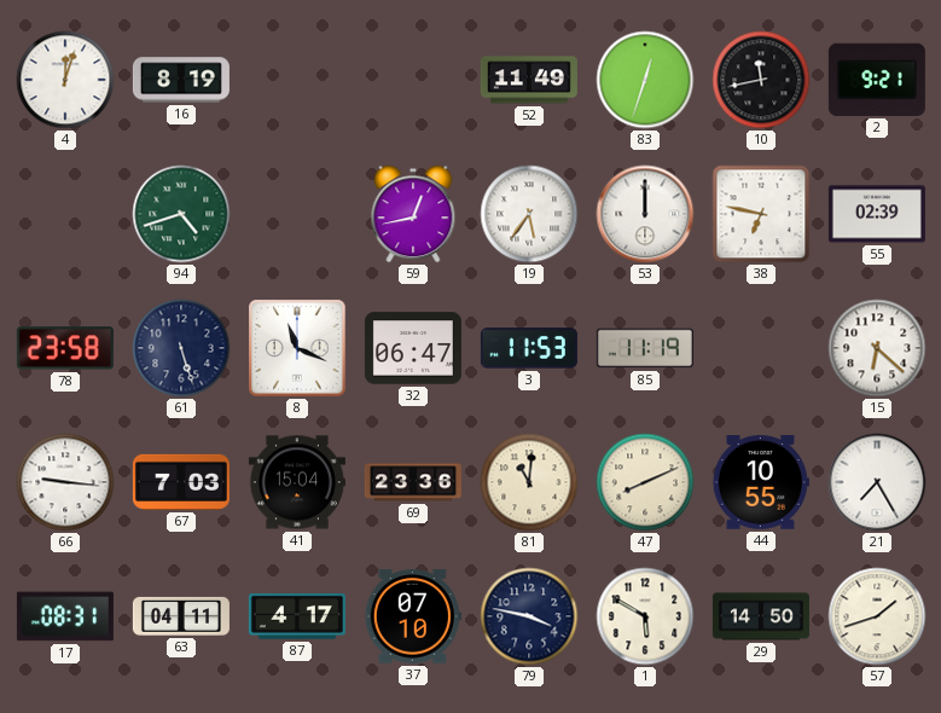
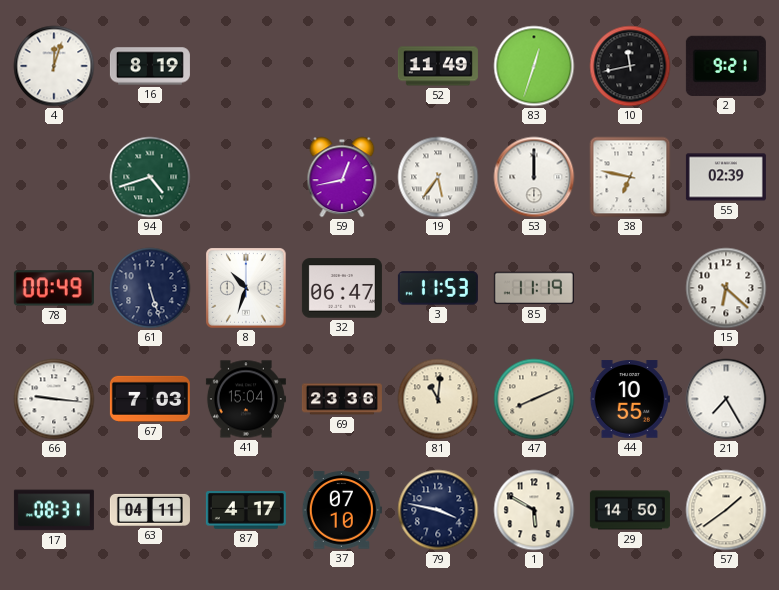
78: 23:58 -> 00:49
8: 11:19 -> 10:33
57: 1:42 -> 1:39
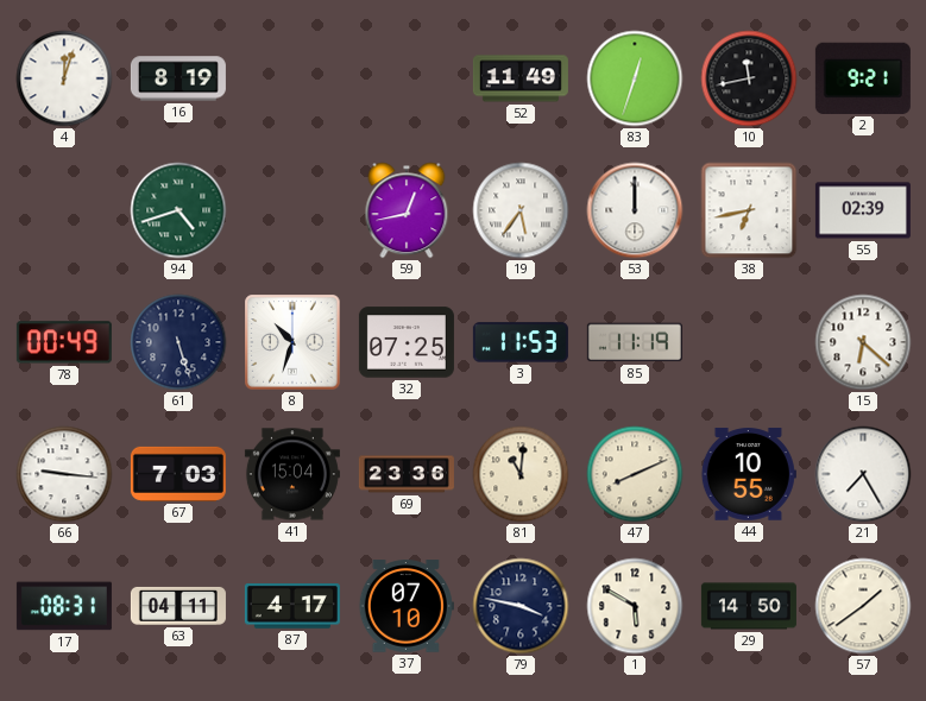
38: 6:47 -> 6:43
32: 06:47 -> 07:25
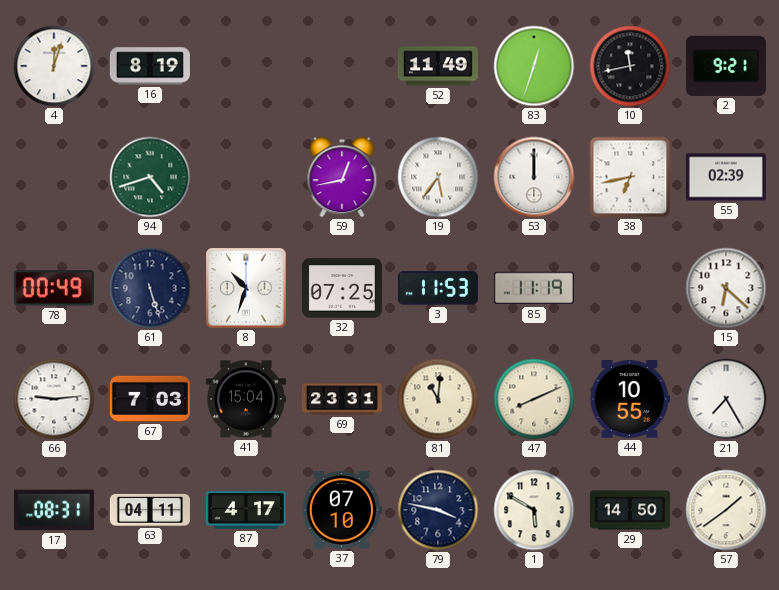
66: 9:16 -> 9:14
69: 23:36 -> 23:31
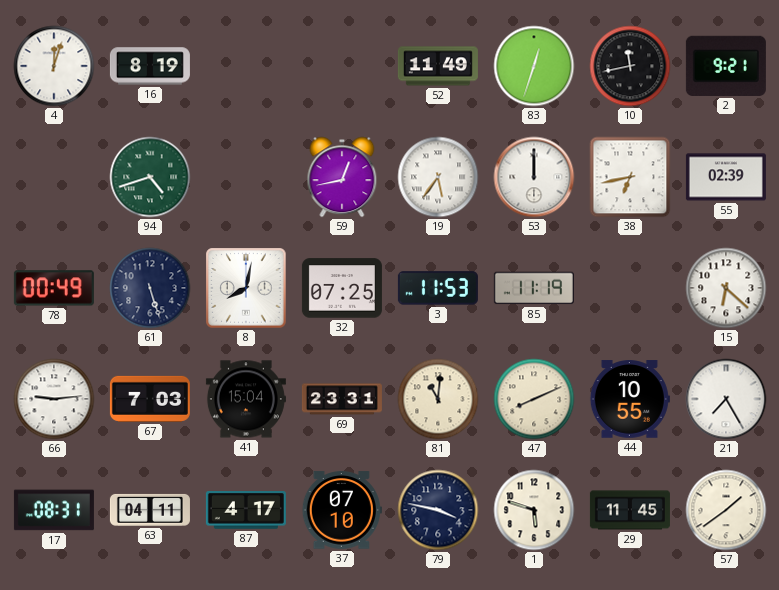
8: 10:33 -> 8:02
1: 5:50 -> 5:48
29: 14:50 -> 11:45
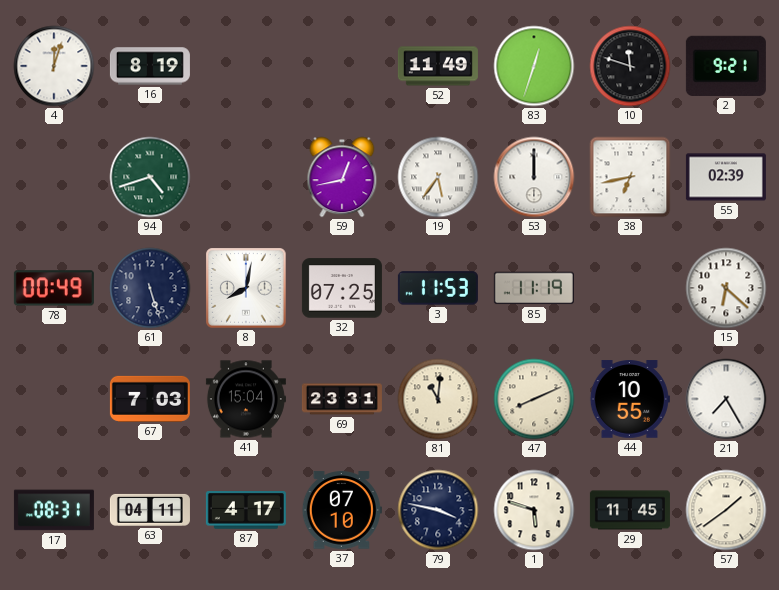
10: 11:43 -> 11:48
66: 9:14 -> none
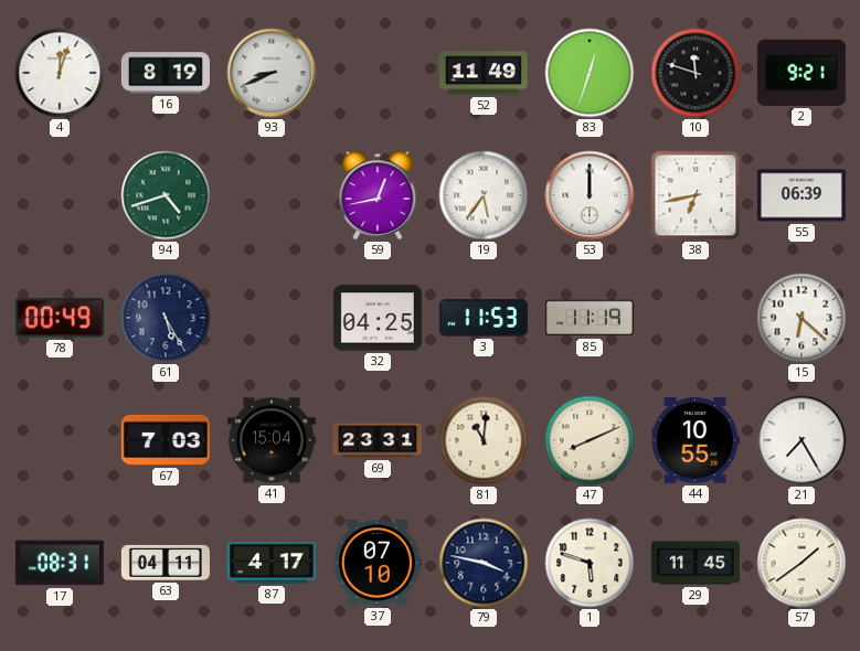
93: none -> 8:41
55: 02:39 -> 06:39
61: 5:27 -> 5:25
8: 8:02 -> none
32: 07:25 -> 04:25
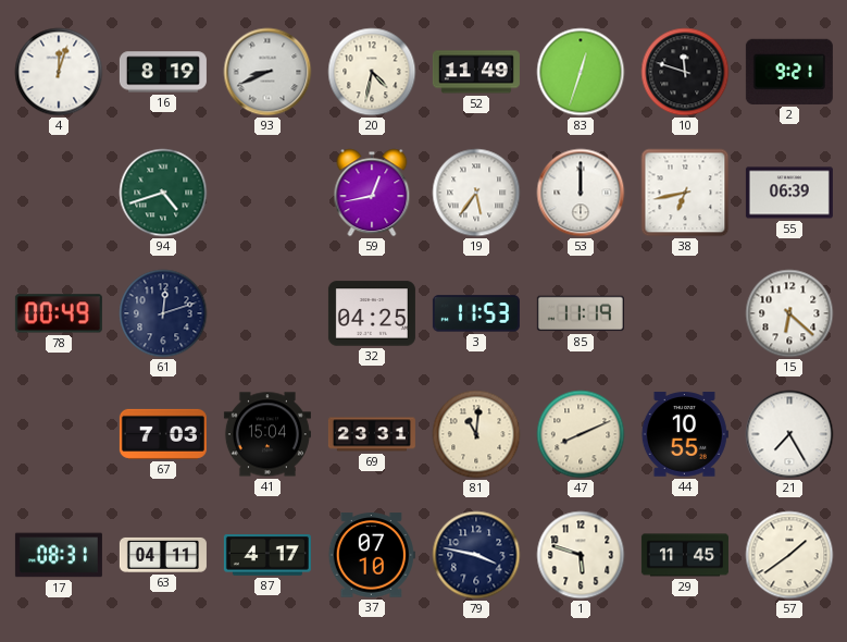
20: none -> 4:32
61: 5:25 -> 12:12
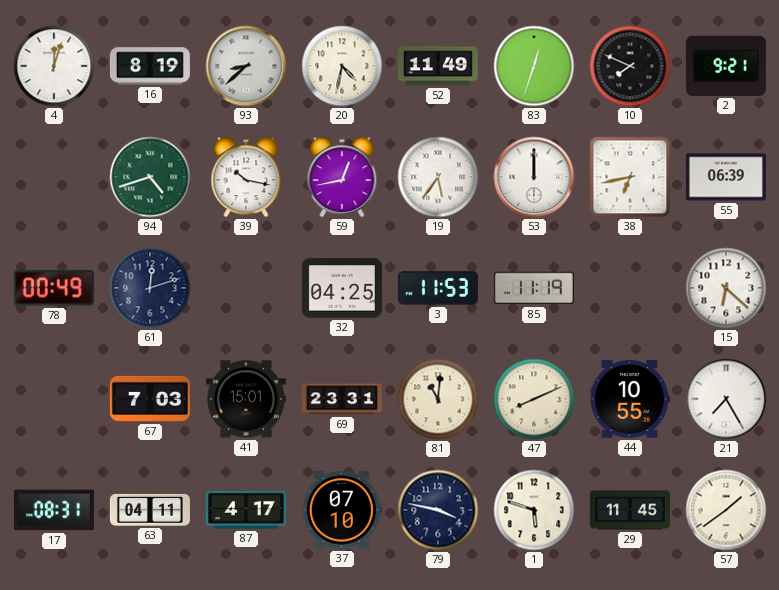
93: 8:41 -> 8:38
10: 11:48 -> 7:49
39: none -> 10:17
41: 15:04 -> 15:01
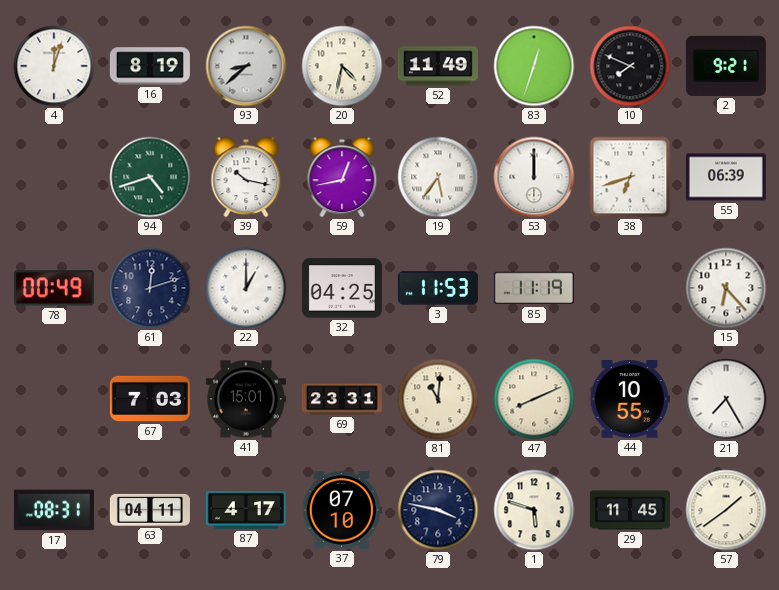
38: 6:43 -> 6:42
22: none -> 1:00
15: 6:22 -> 6:23
